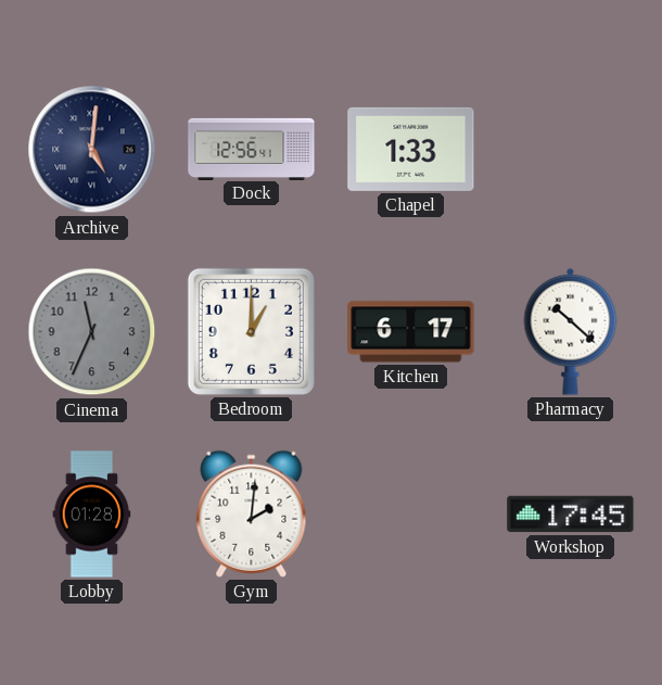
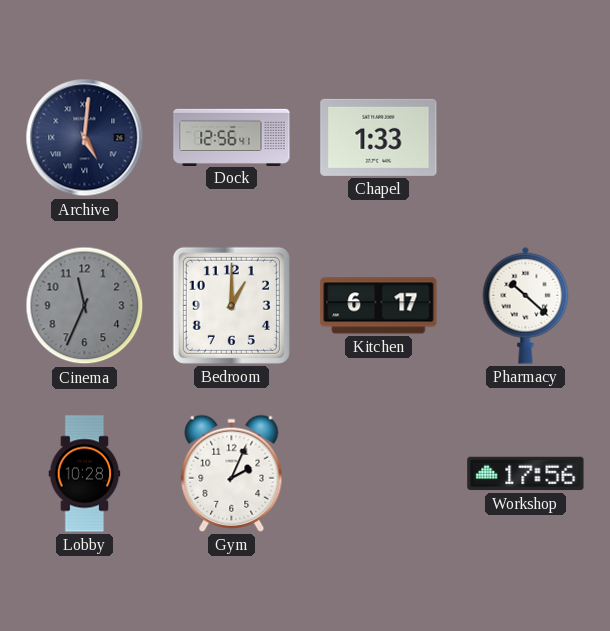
Lobby: 01:28 -> 10:28
Gym: 2:01 -> 2:04
Workshop: 17:45 -> 17:56
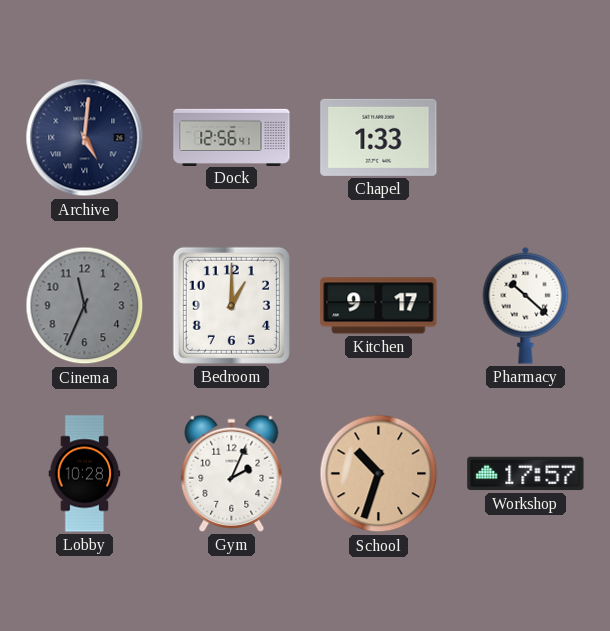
Kitchen: 6:17 -> 9:17
School: none -> 10:33
Workshop: 17:56 -> 17:57
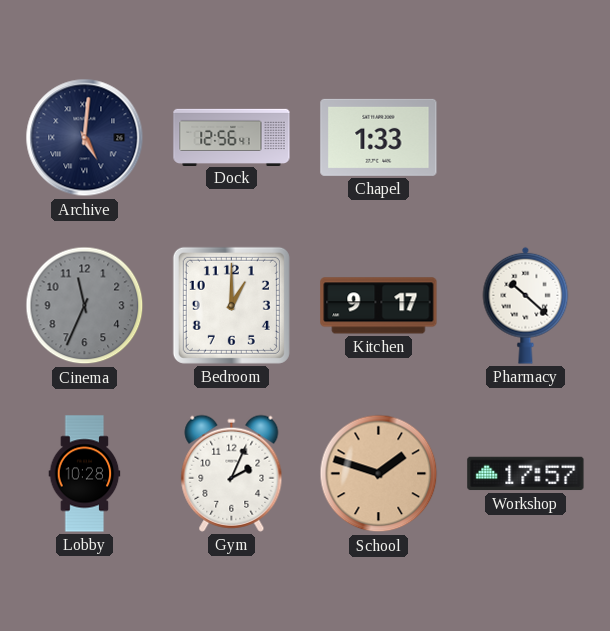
School: 10:33 -> 1:48
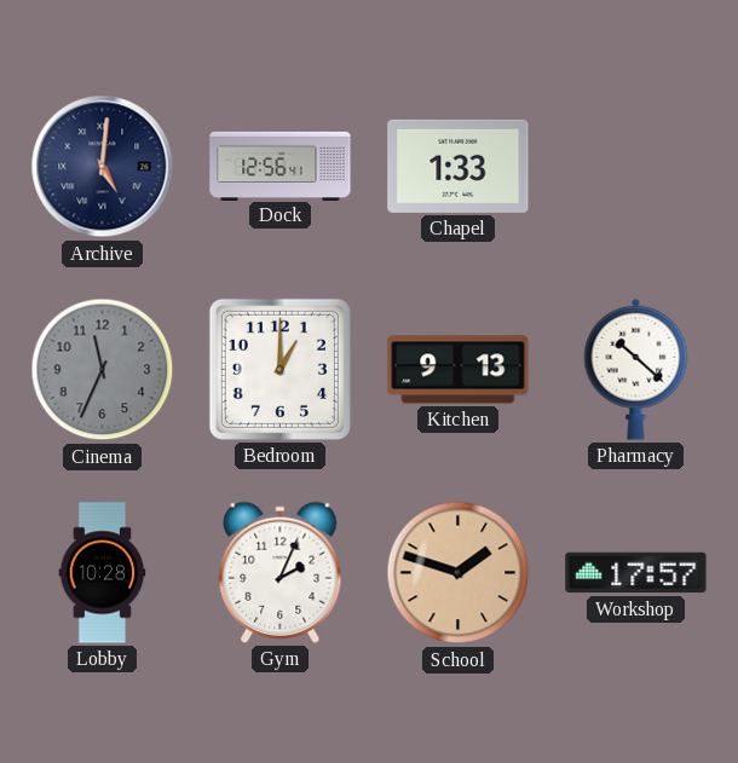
Kitchen: 9:17 -> 9:13
